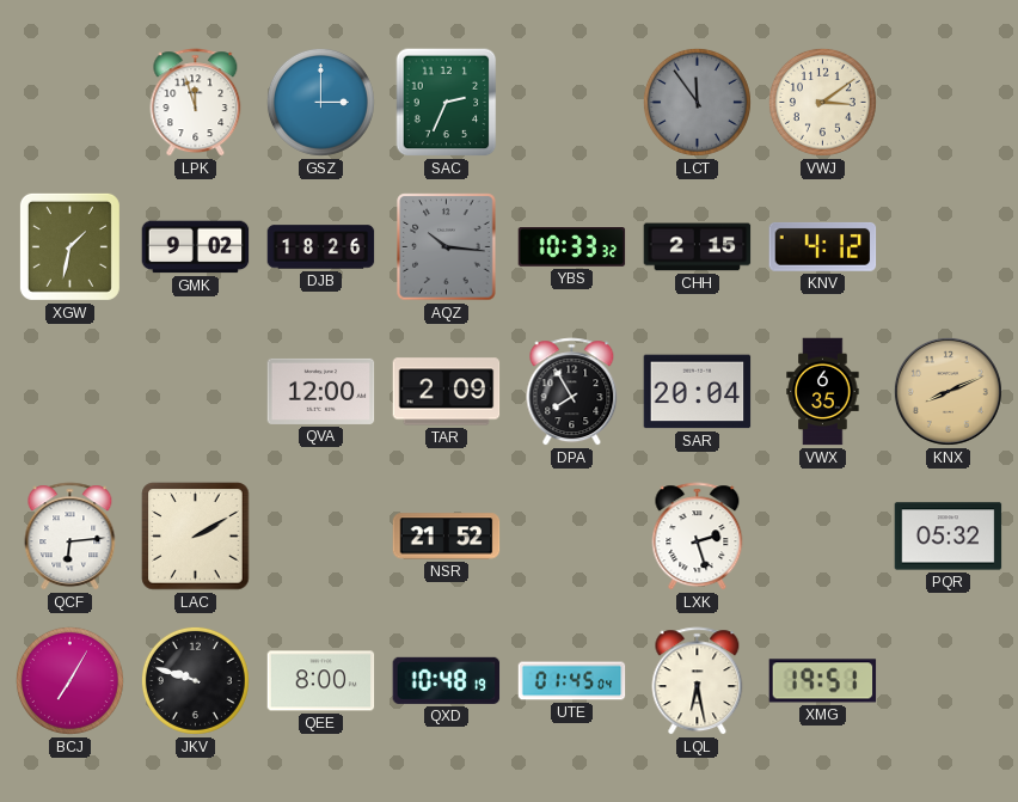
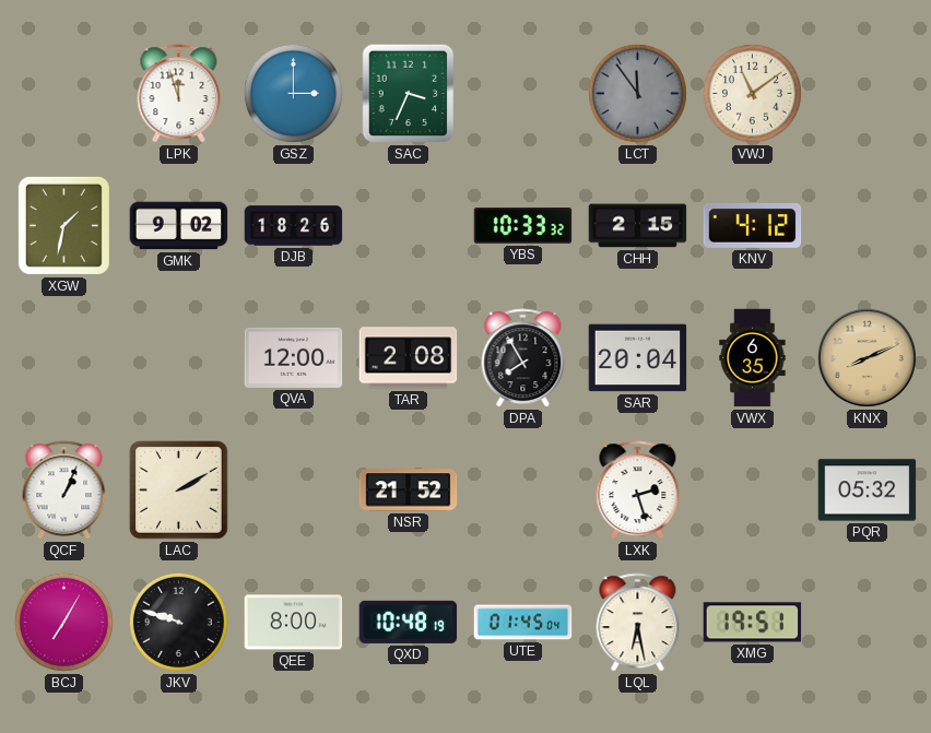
SAC: 2:34 -> 3:34
VWJ: 3:09 -> 11:09
AQZ: 10:16 -> none
TAR: 2:09 -> 2:08
QCF: 6:14 -> 1:04
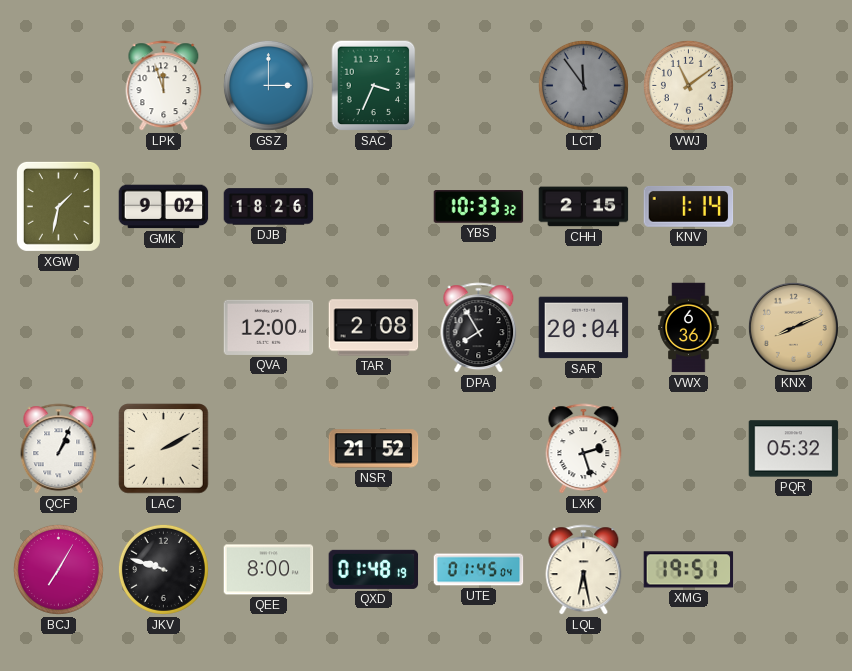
KNV: 4:12 -> 1:14
VWX: 6:35 -> 6:36
QXD: 10:48 -> 01:48
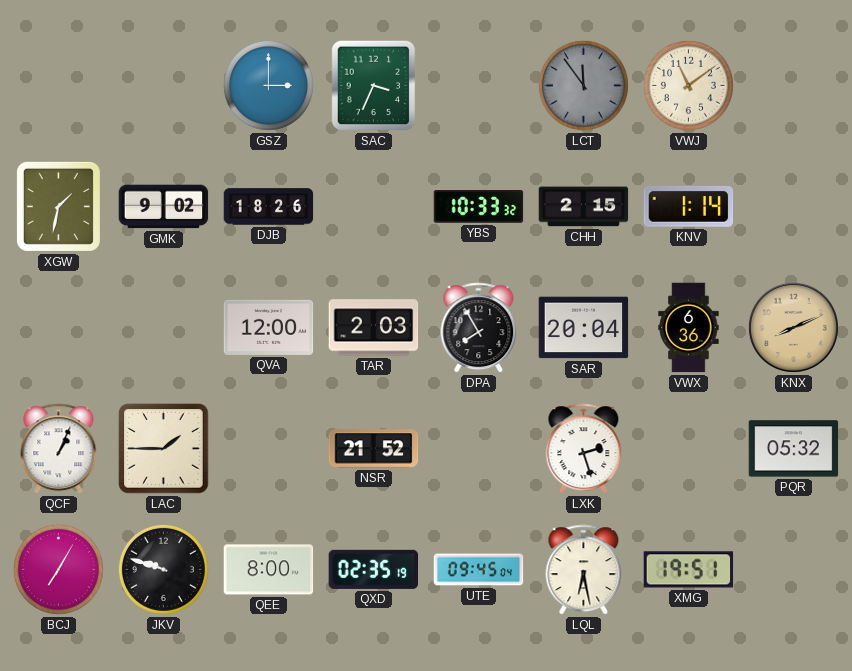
LPK: 11:57 -> none
TAR: 2:08 -> 2:03
LAC: 2:10 -> 1:45
QXD: 01:48 -> 02:35
UTE: 01:45 -> 09:45
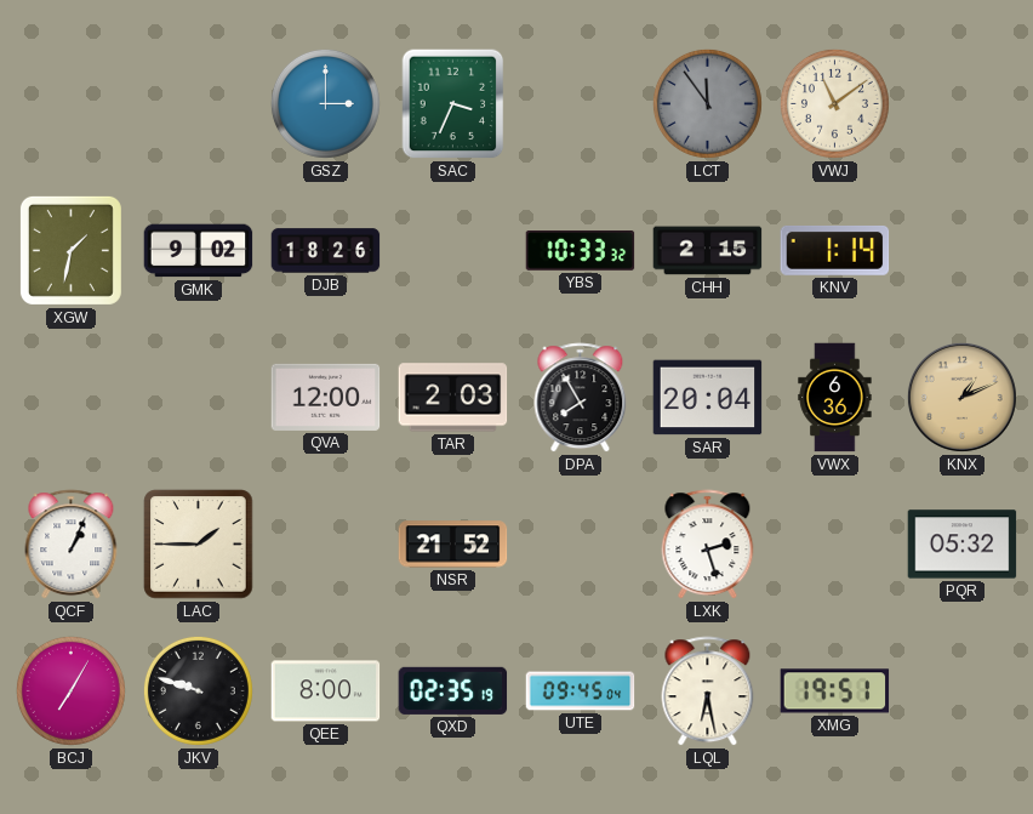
KNX: 8:11 -> 1:11
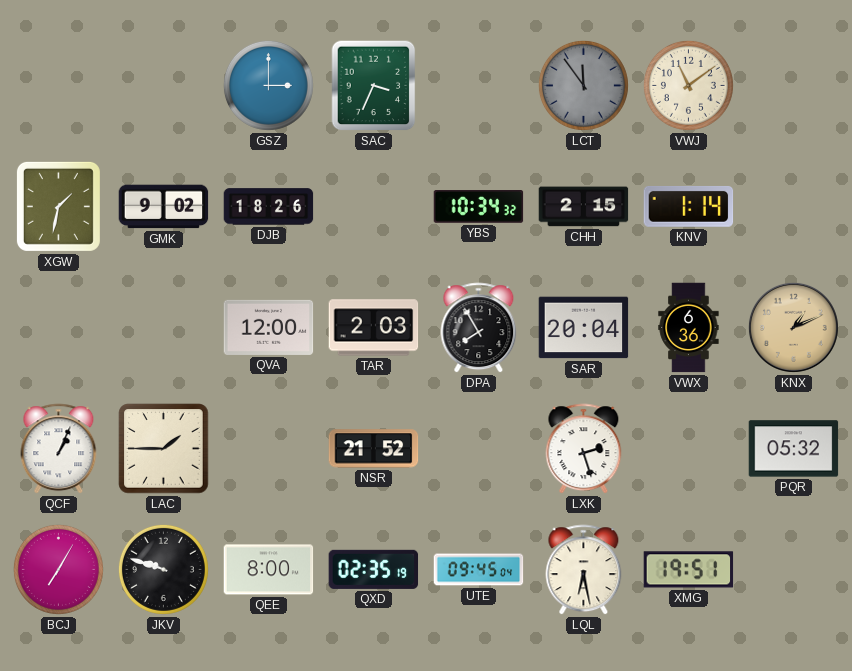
YBS: 10:33 -> 10:34
